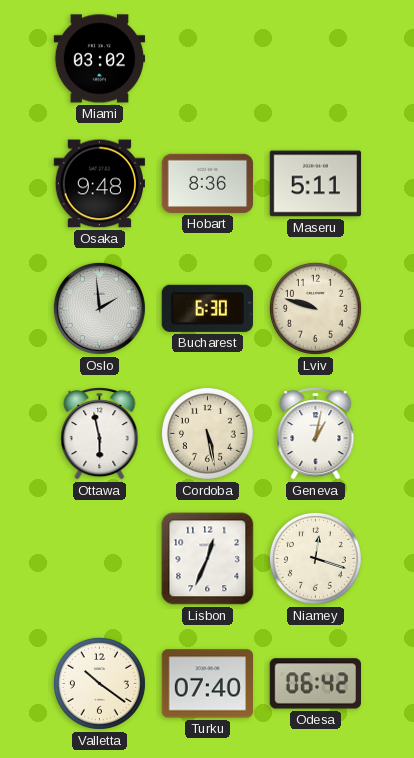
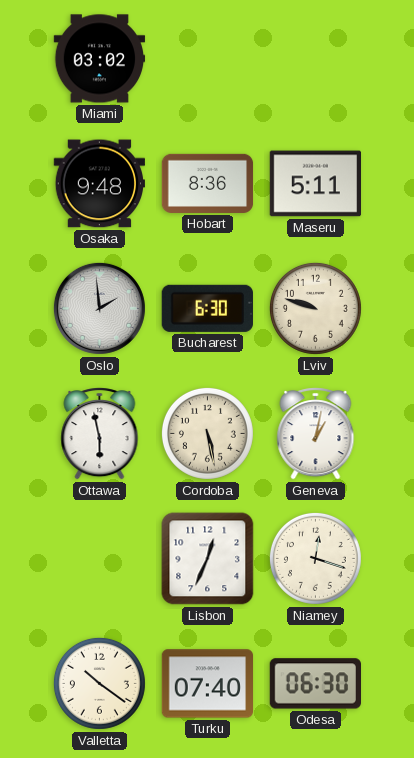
Odesa: 06:42 -> 06:30
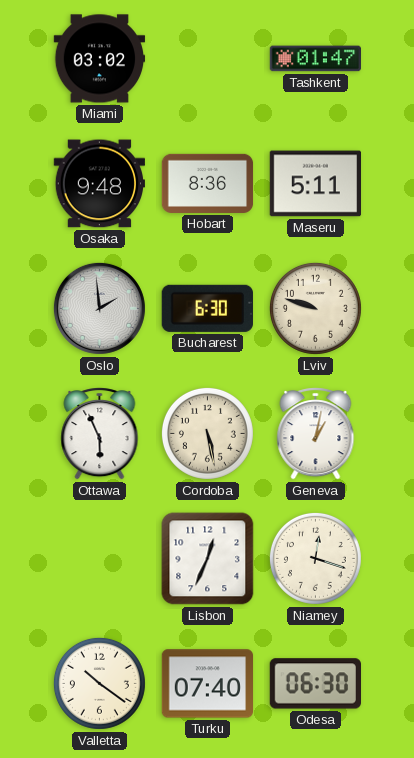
Tashkent: none -> 01:47
Ottawa: 5:58 -> 5:56
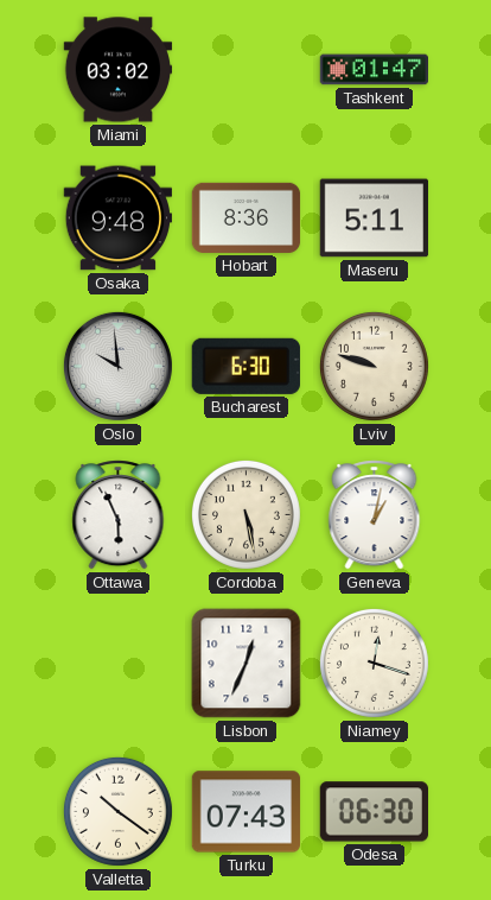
Oslo: 1:59 -> 9:59
Turku: 07:40 -> 07:43
